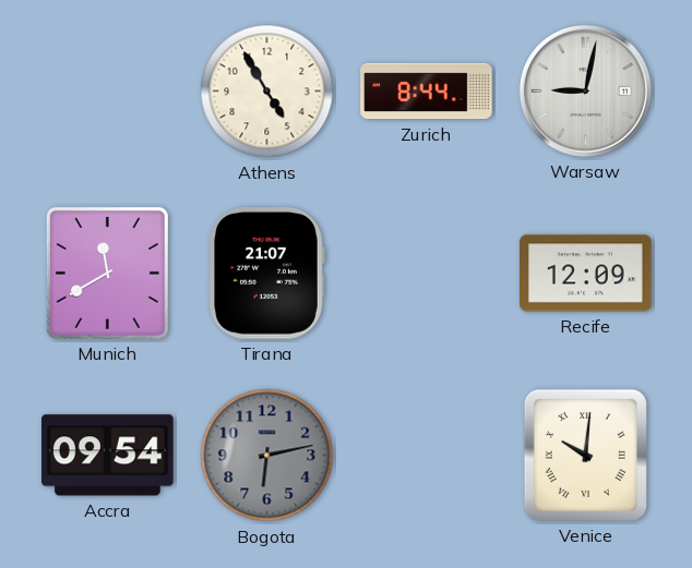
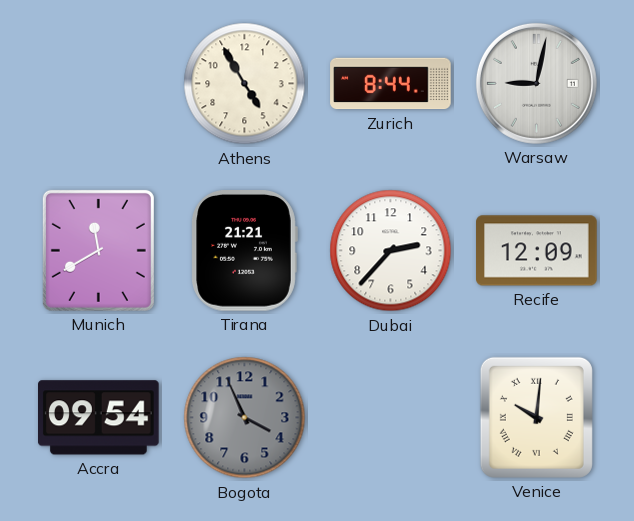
Tirana: 21:07 -> 21:21
Dubai: none -> 2:37
Bogota: 6:13 -> 3:56
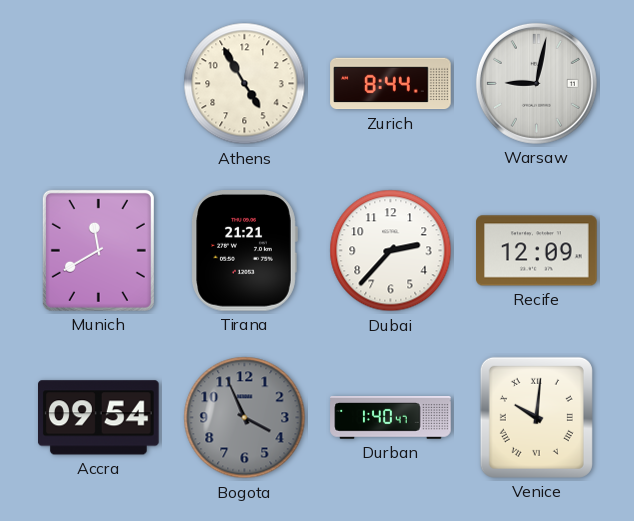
Durban: none -> 1:40
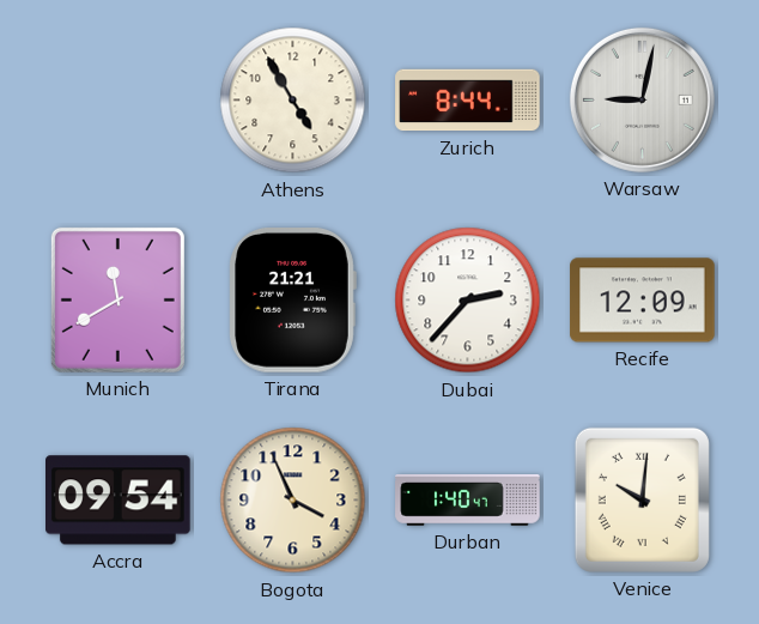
Bogota dial: grey -> cream
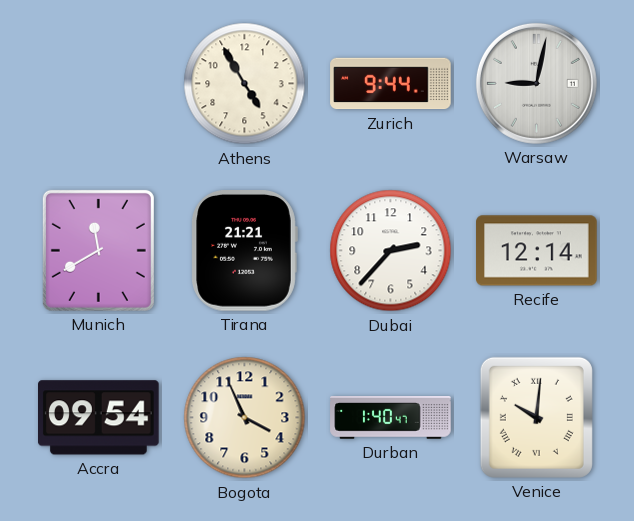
Zurich: 8:44 -> 9:44
Recife: 12:09 -> 12:14
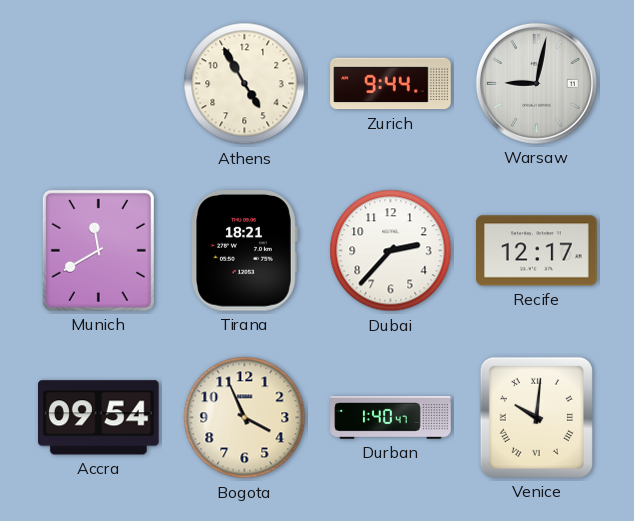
Tirana: 21:21 -> 18:21
Recife: 12:14 -> 12:17
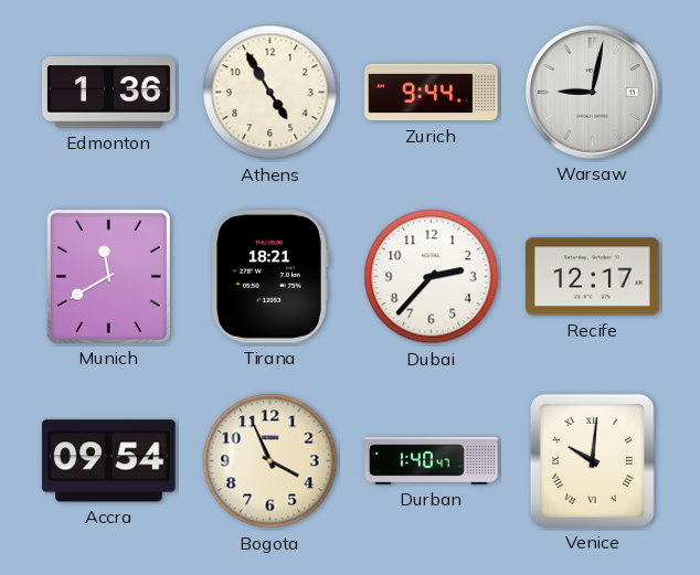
Edmonton: none -> 1:36
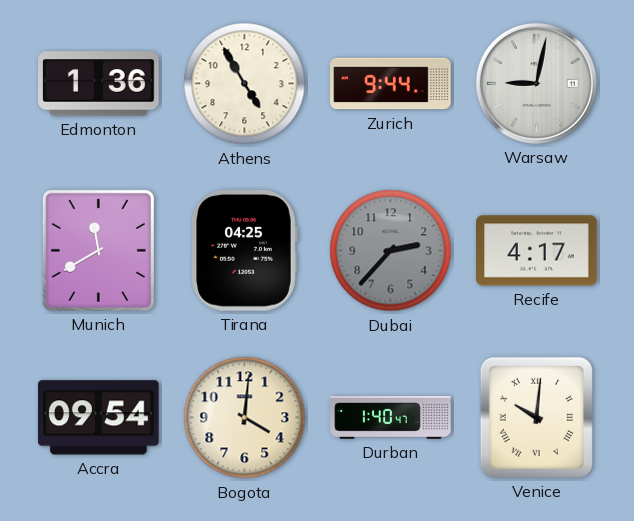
Tirana: 18:21 -> 04:25
Dubai dial: white -> grey
Recife: 12:17 -> 4:17
Bogota: 3:56 -> 4:01
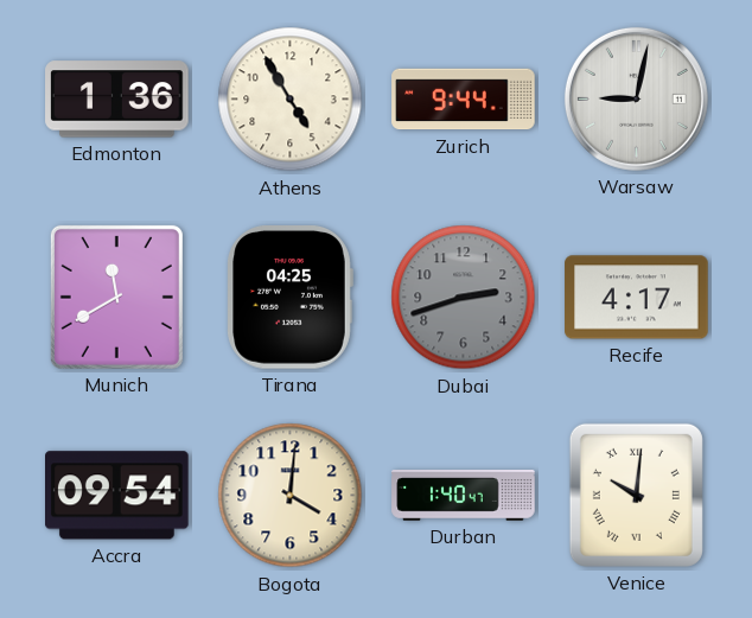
Dubai: 2:37 -> 2:42
